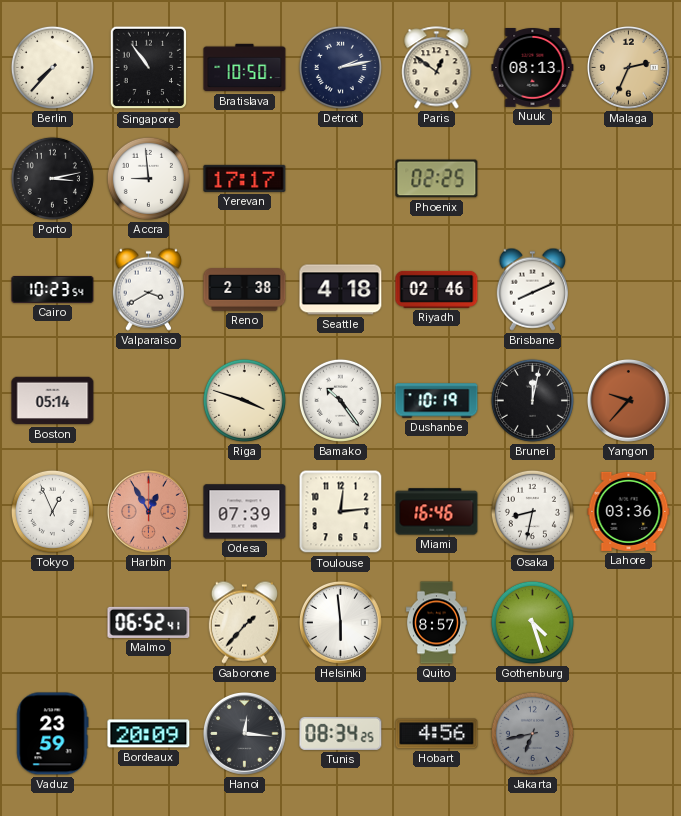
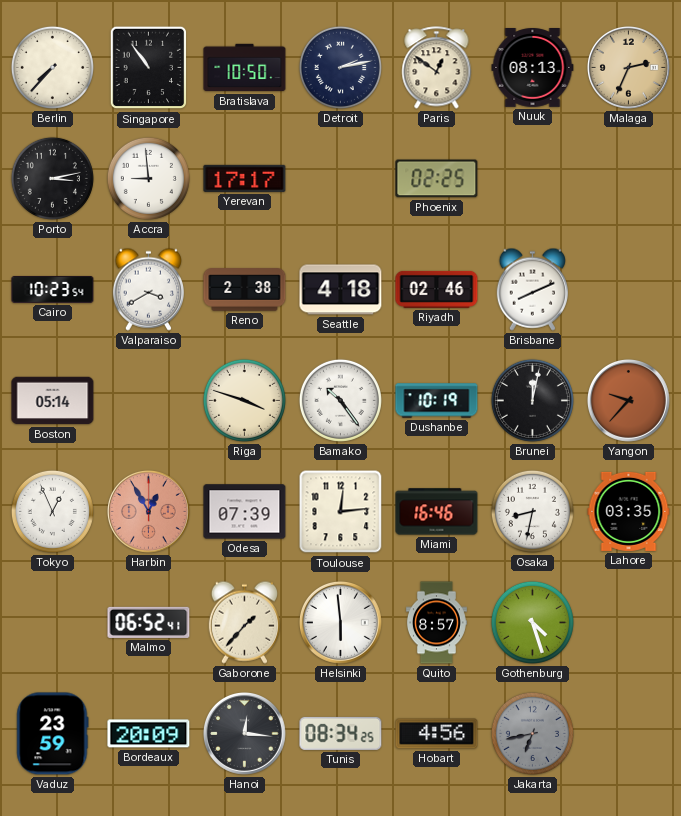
Lahore: 03:36 -> 03:35
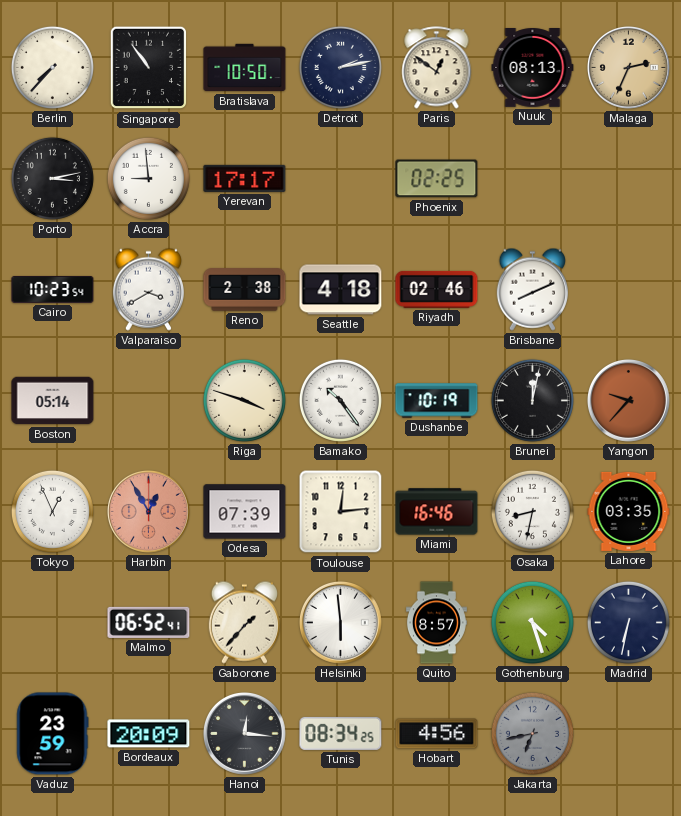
Madrid: none -> 6:32
